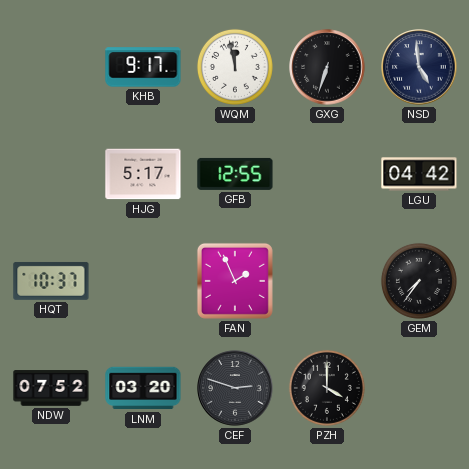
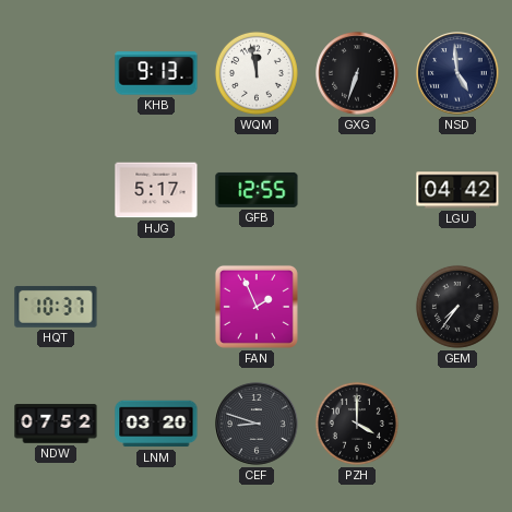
KHB: 9:17 -> 9:13
CEF: 2:48 -> 8:48
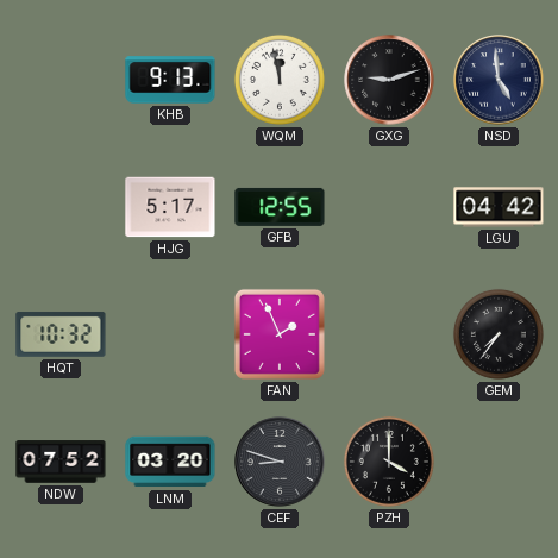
GXG: 6:33 -> 9:12
HQT: 10:37 -> 10:32
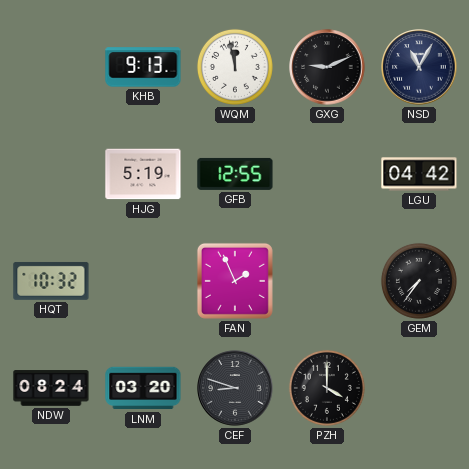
GXG: 9:12 -> 9:11
NSD: 4:59 -> 11:05
HJG: 5:17 -> 5:19
NDW: 07:52 -> 08:24
